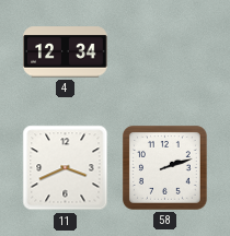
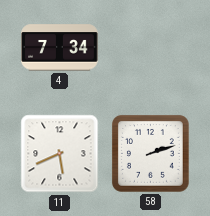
4: 12:34 -> 7:34
11: 3:41 -> 5:41
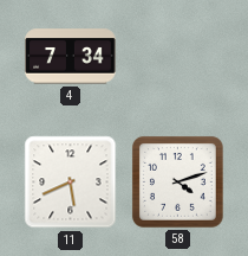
58: 2:12 -> 4:12
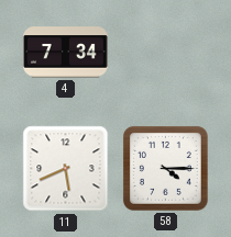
58: 4:12 -> 4:15
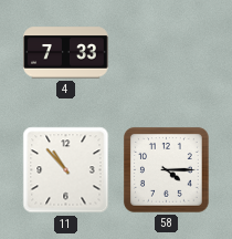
4: 7:34 -> 7:33
11: 5:41 -> 10:53
